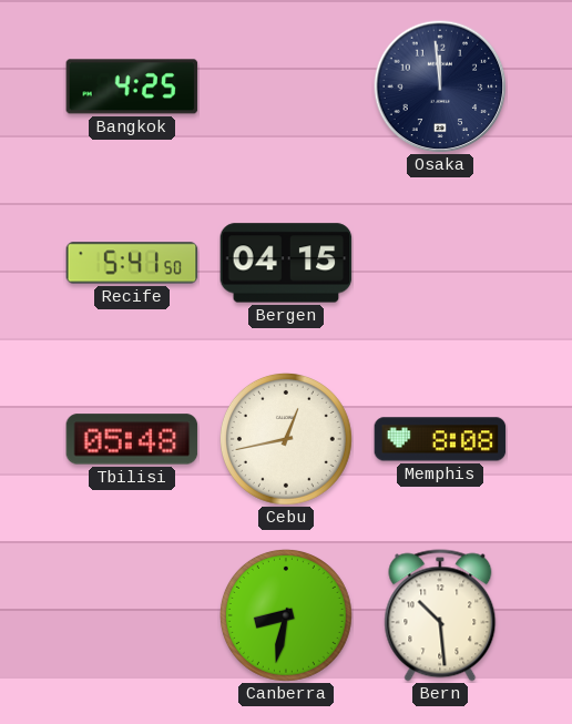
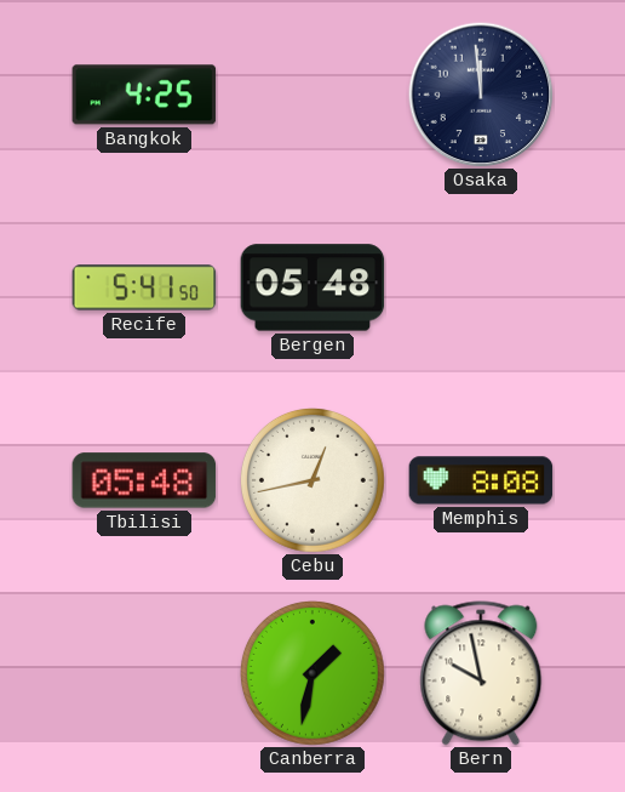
Bergen: 04:15 -> 05:48
Canberra: 8:32 -> 1:32
Bern: 10:29 -> 9:58
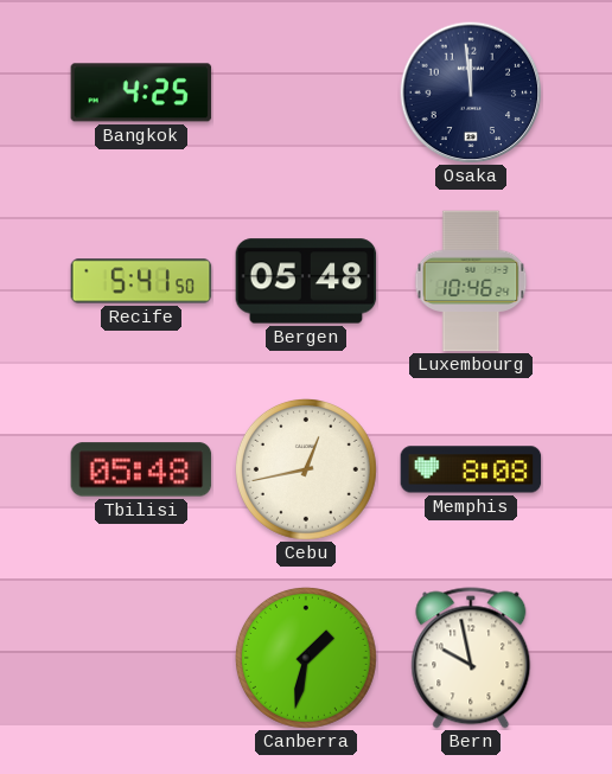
Luxembourg: none -> 10:46
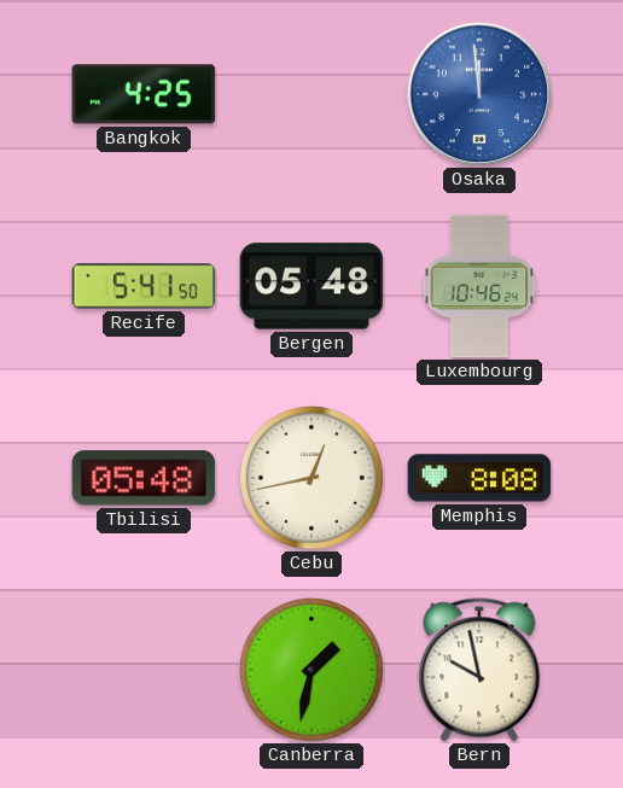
Osaka dial: navy -> blue
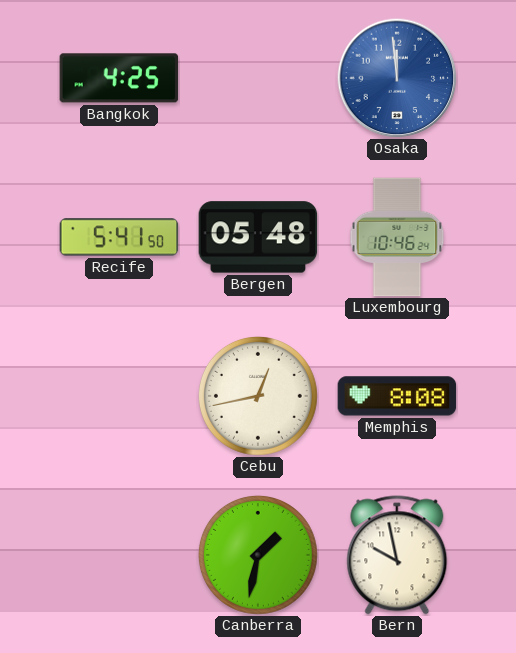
Tbilisi: 05:48 -> none
